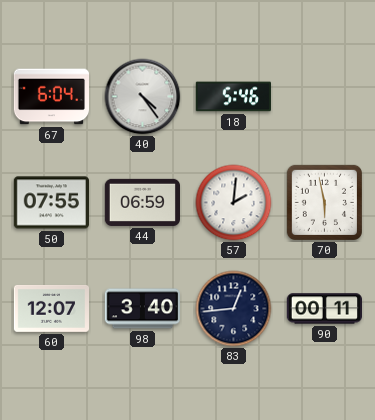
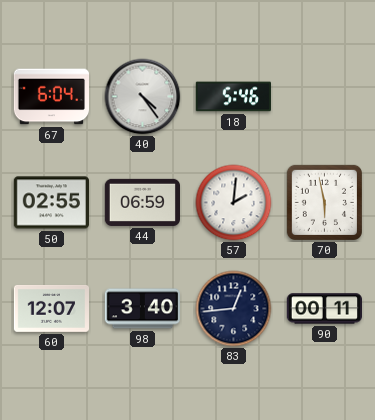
50: 07:55 -> 02:55
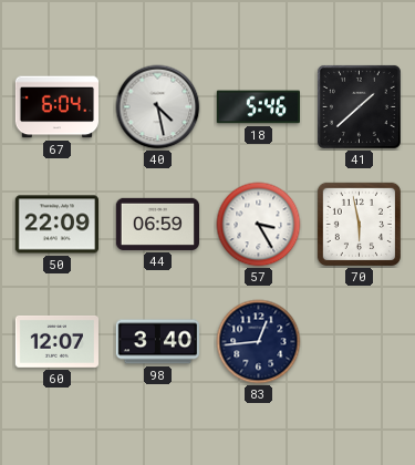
40: 4:24 -> 4:28
41: none -> 1:38
50: 02:55 -> 22:09
57: 2:01 -> 3:25
90: 00:11 -> none
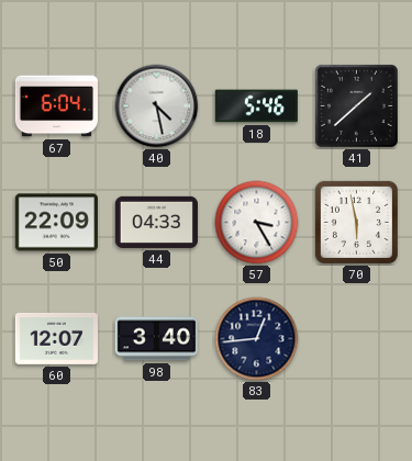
44: 06:59 -> 04:33
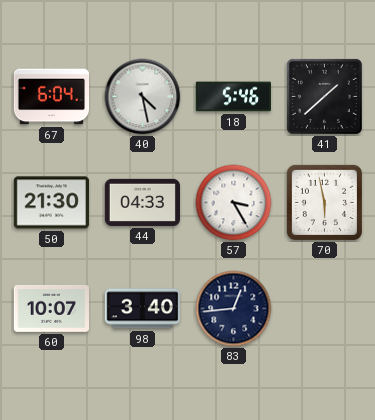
50: 22:09 -> 21:30
60: 12:07 -> 10:07
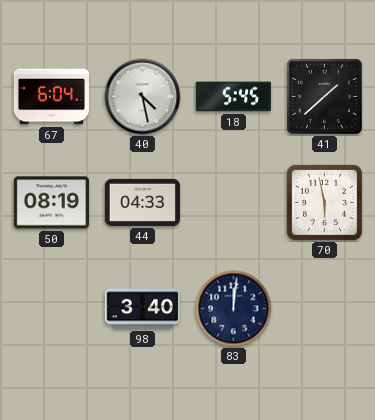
18: 5:46 -> 5:45
50: 21:30 -> 08:19
57: 3:25 -> none
60: 10:07 -> none
83: 12:44 -> 12:01
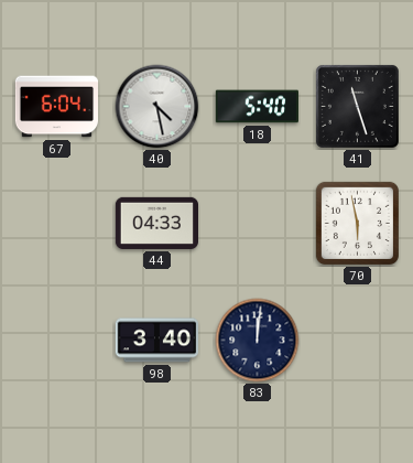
18: 5:45 -> 5:40
41: 1:38 -> 11:27
50: 08:19 -> none
